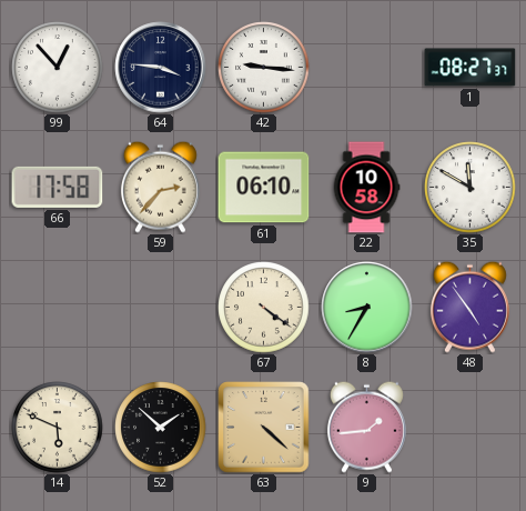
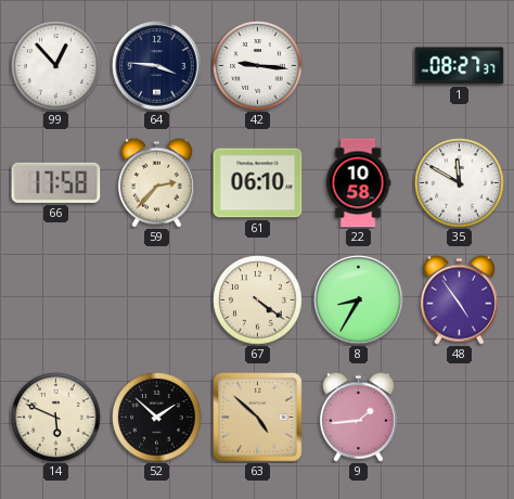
63: 4:22 -> 4:52
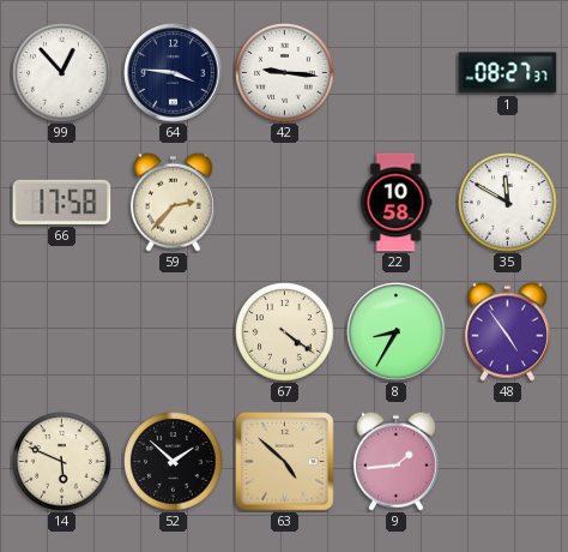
61: 06:10 -> none
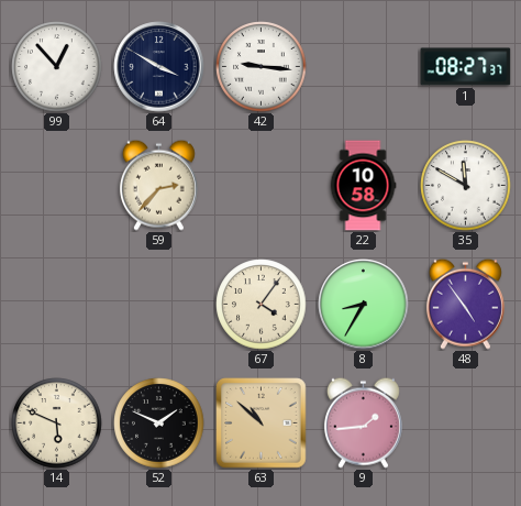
64: 3:46 -> 3:50
66: 17:58 -> none
67: 4:21 -> 4:06
52: 1:52 -> 1:49
63: 4:52 -> 10:52
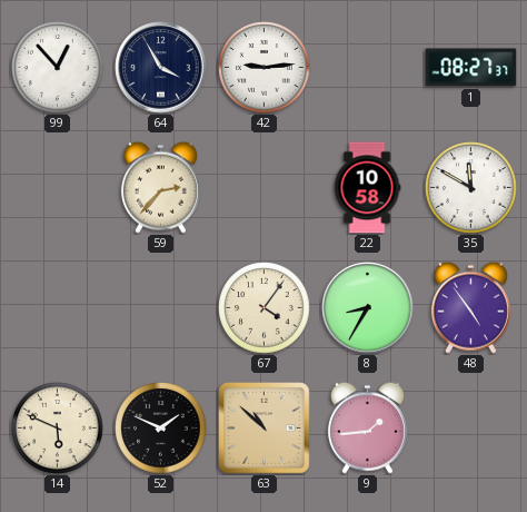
64: 3:50 -> 3:55
42: 9:16 -> 9:14
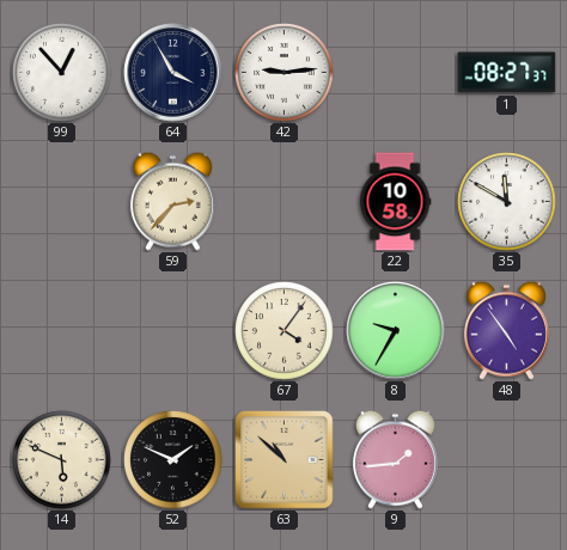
8: 8:35 -> 9:35
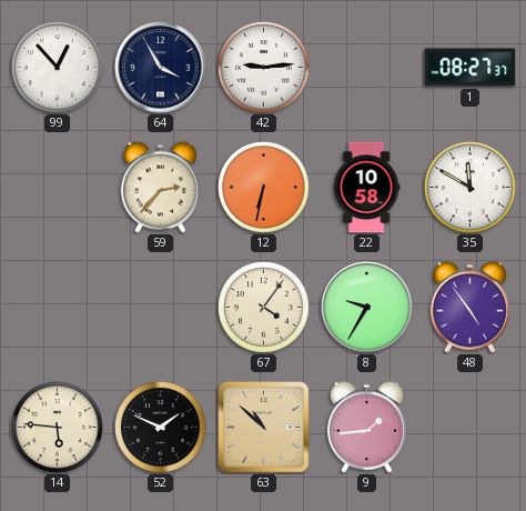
12: none -> 6:32
14: 5:49 -> 5:46
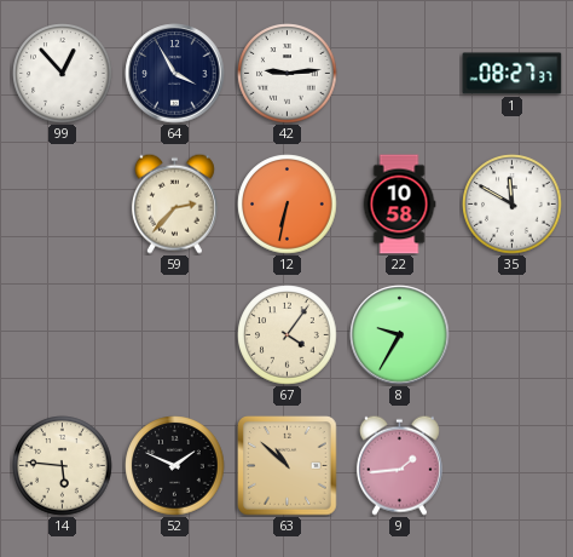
48: 4:54 -> none
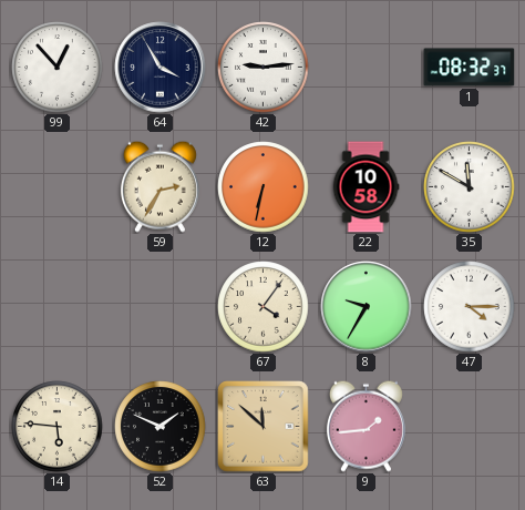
1: 08:27 -> 08:32
59: 2:37 -> 2:35
47: none -> 4:15
63: 10:52 -> 11:52
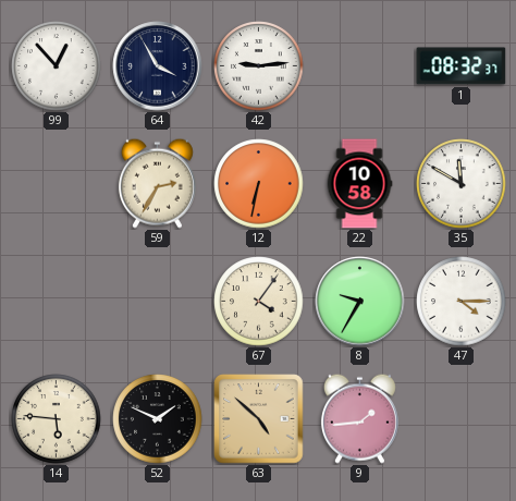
63: 11:52 -> 4:52
